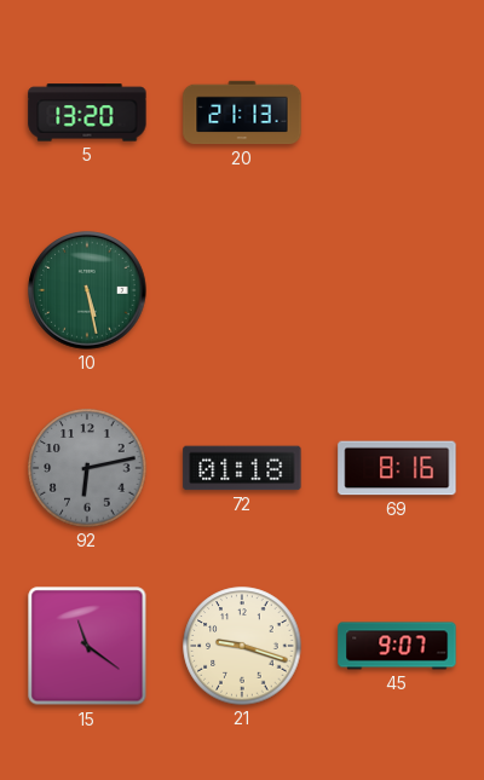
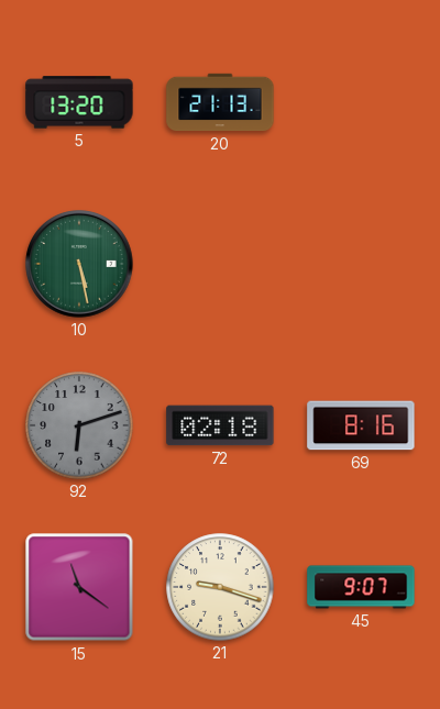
92: 6:13 -> 6:12
72: 01:18 -> 02:18
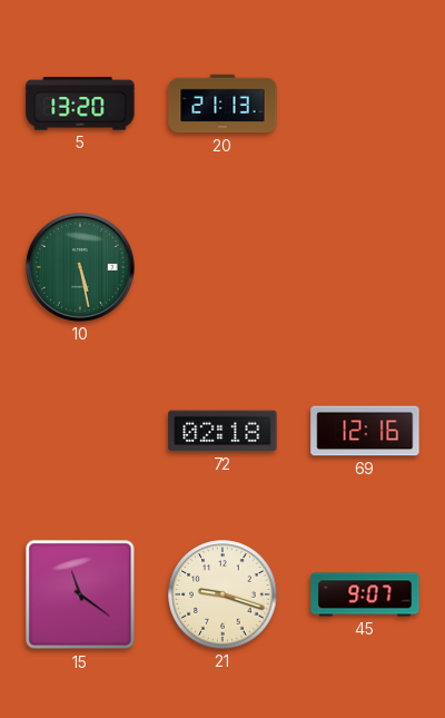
92: 6:12 -> none
69: 8:16 -> 12:16
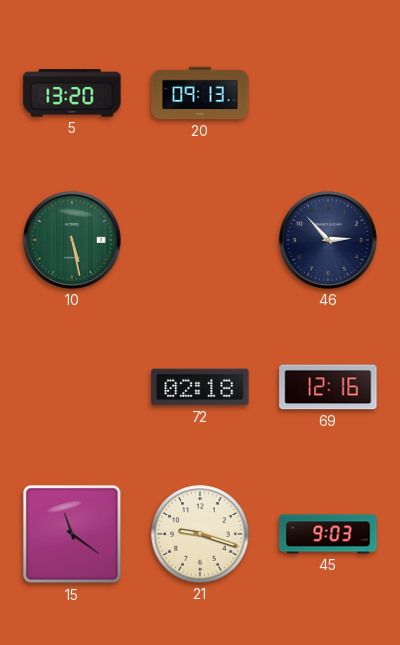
20: 21:13 -> 09:13
46: none -> 2:53
45: 9:07 -> 9:03
